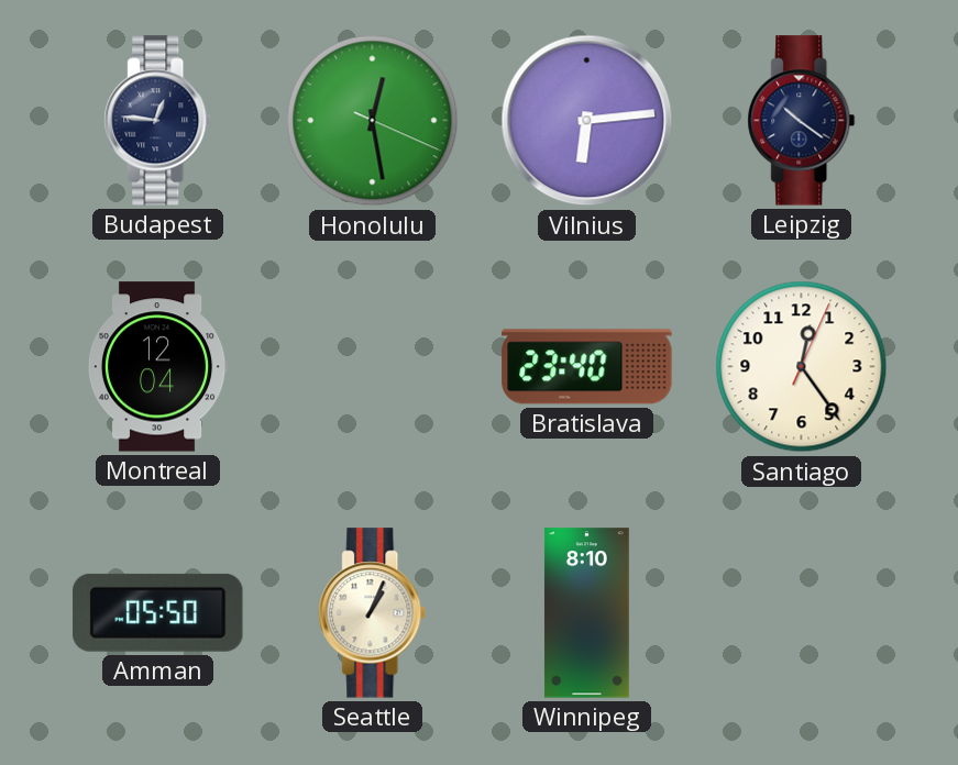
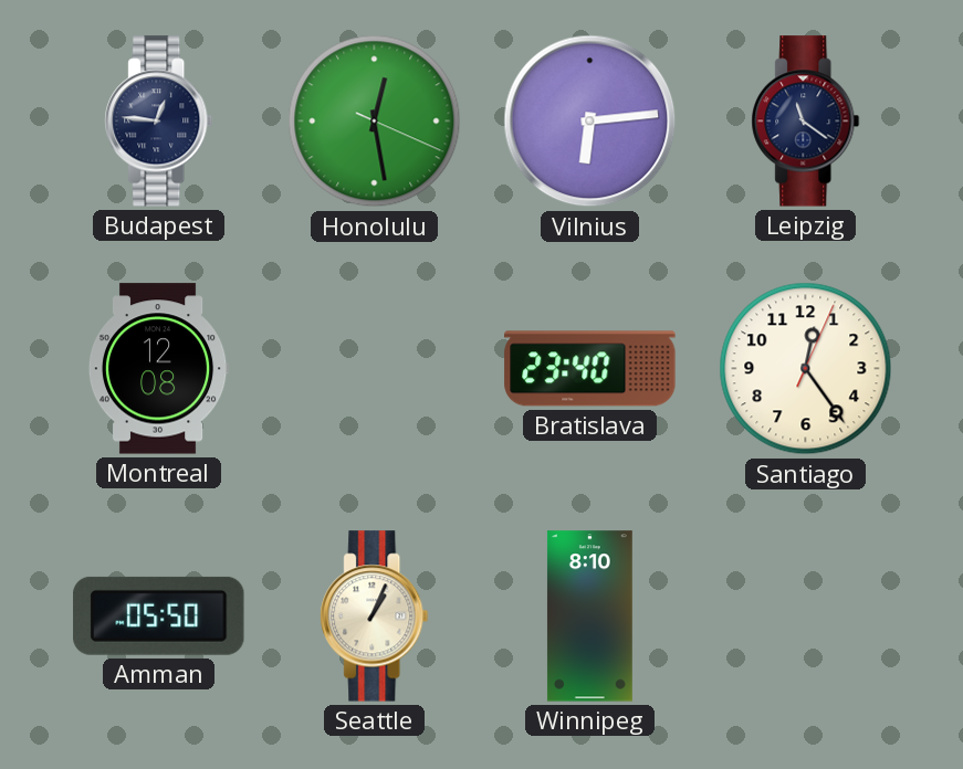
Leipzig: 10:21 -> 11:21
Montreal: 12:04 -> 12:08
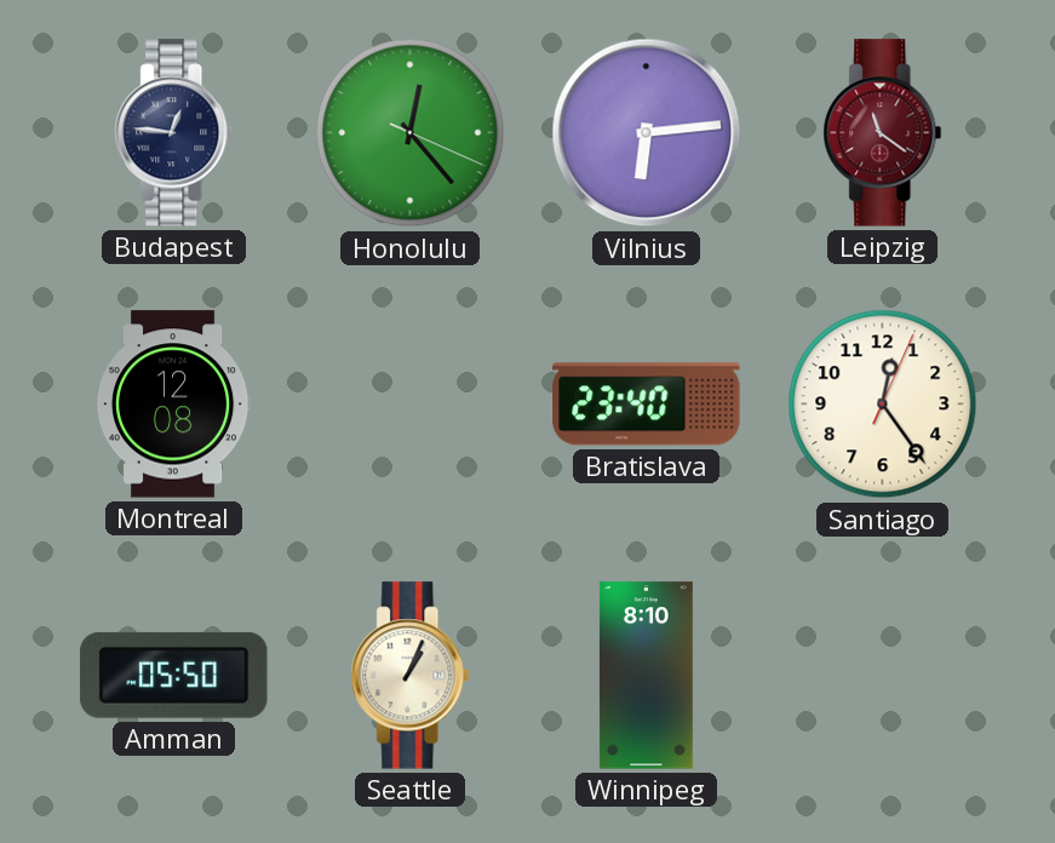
Honolulu: 12:28 -> 12:23
Leipzig dial: navy -> burgundy
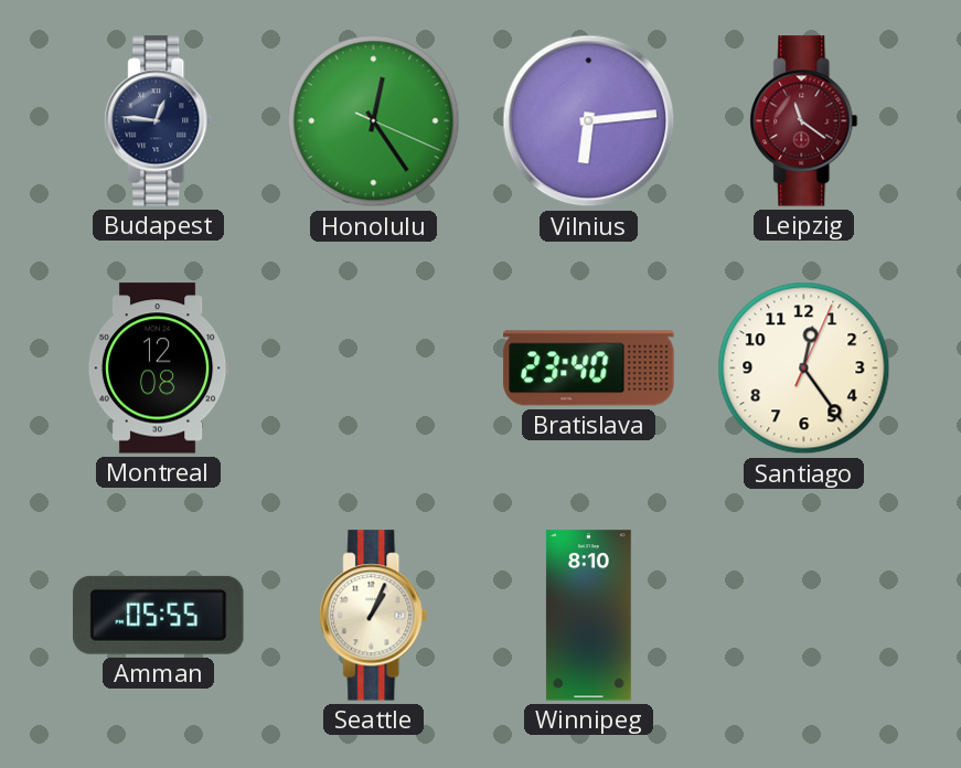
Honolulu: 12:23 -> 12:24
Amman: 05:50 -> 05:55
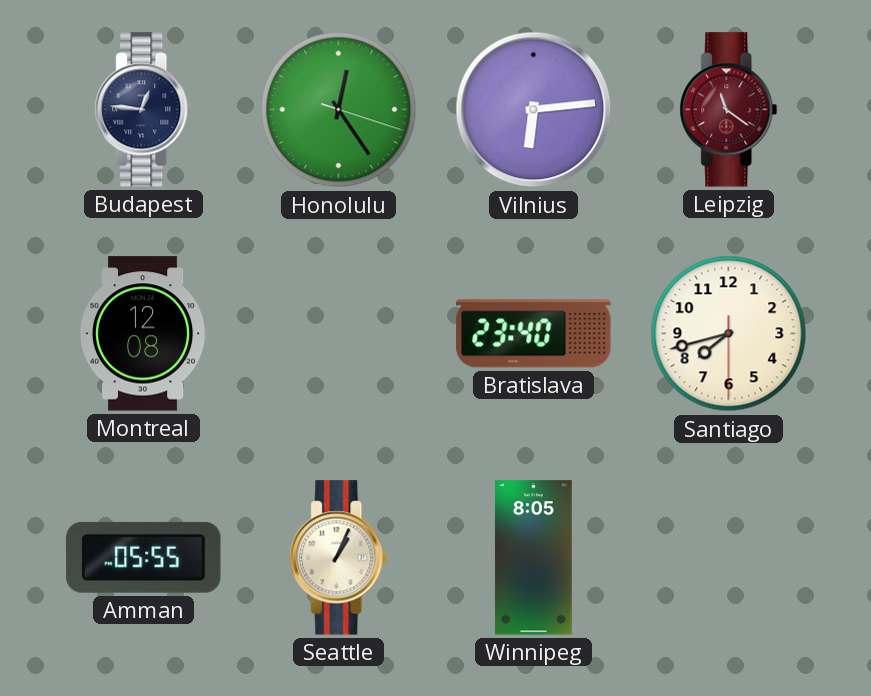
Honolulu: 12:24:19 -> 12:24:18
Santiago: 12:24 -> 7:42
Winnipeg: 8:10 -> 8:05
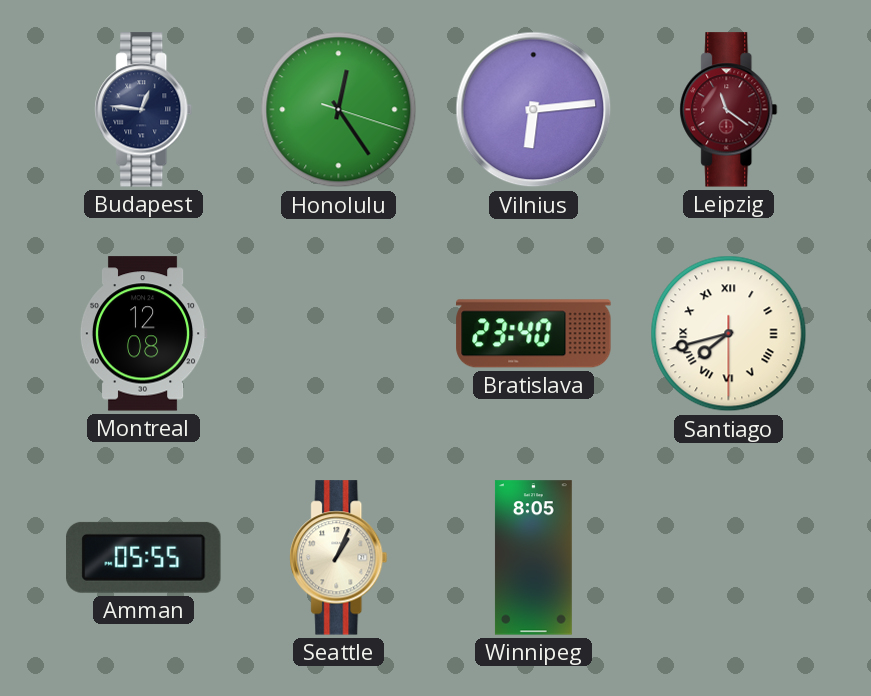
Santiago numerals: Arabic -> Roman
